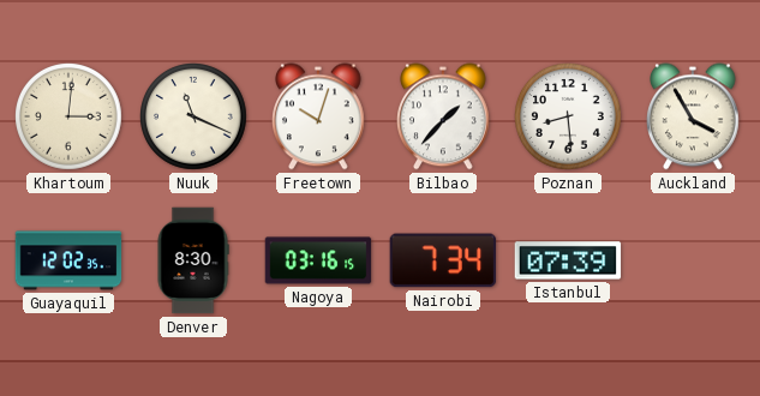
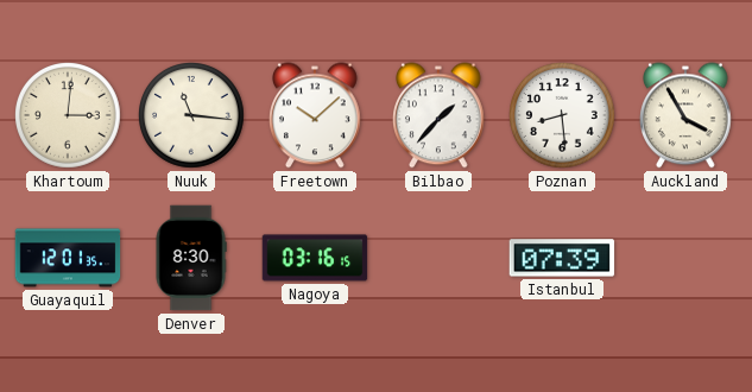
Nuuk: 11:19 -> 11:16
Freetown: 10:03 -> 10:08
Guayaquil: 12:02 -> 12:01
Nairobi: 7:34 -> none
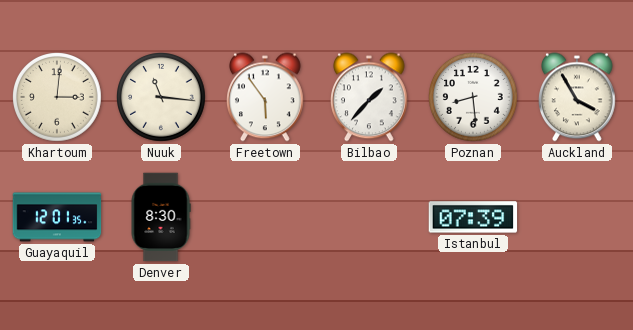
Freetown: 10:08 -> 5:54
Nagoya: 03:16 -> none
